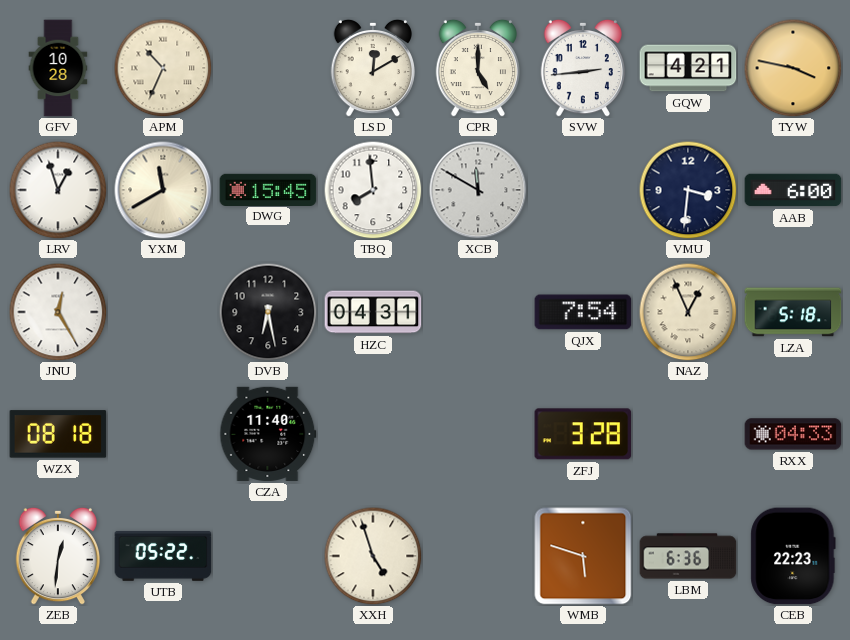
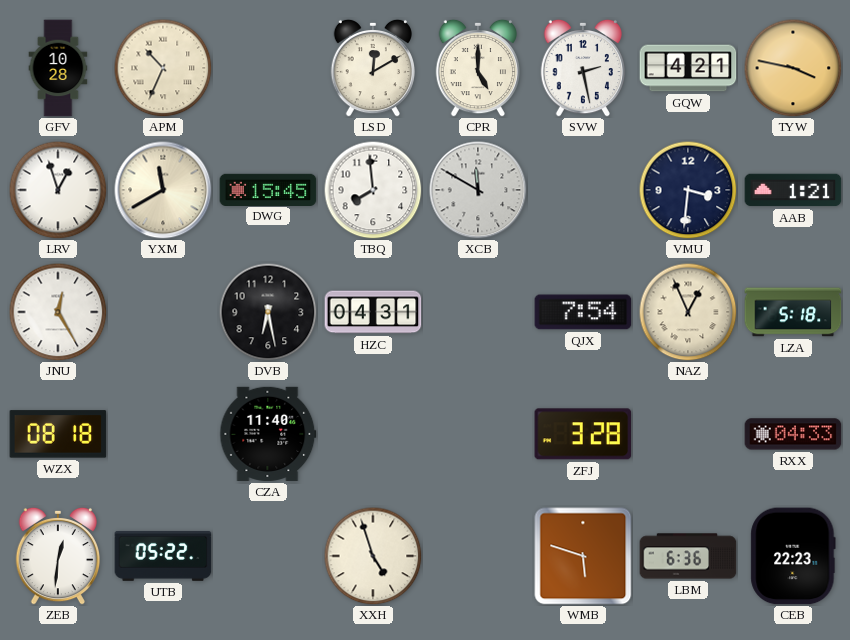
SVW: 2:44 -> 2:28
AAB: 6:00 -> 1:21
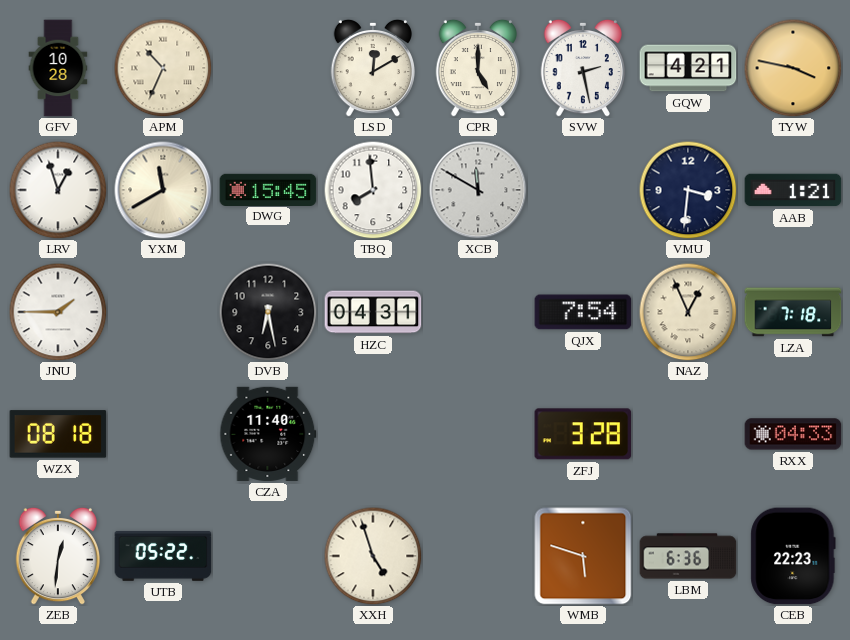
JNU: 12:25 -> 1:45
LZA: 5:18 -> 7:18
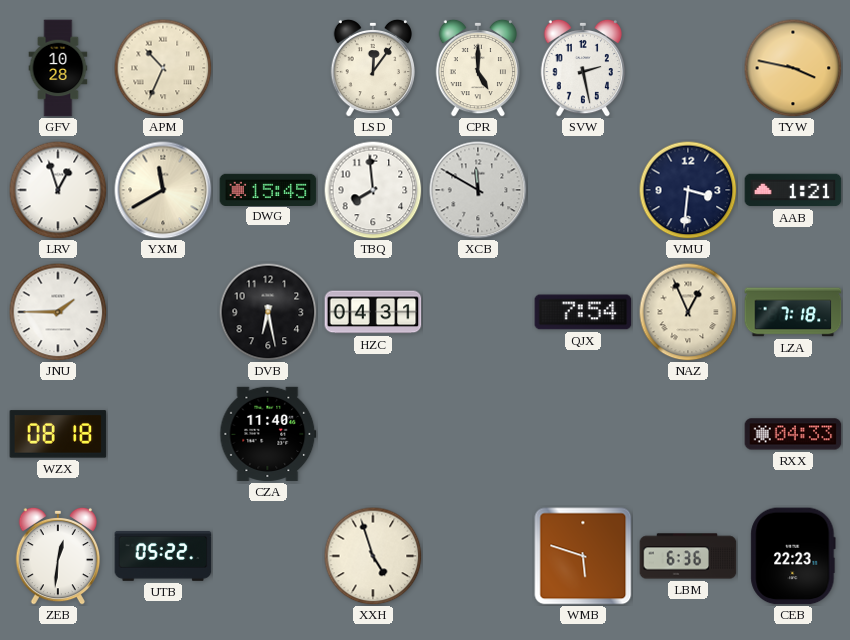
LSD: 12:10 -> 12:06
GQW: 4:21 -> none
ZFJ: 3:28 -> none
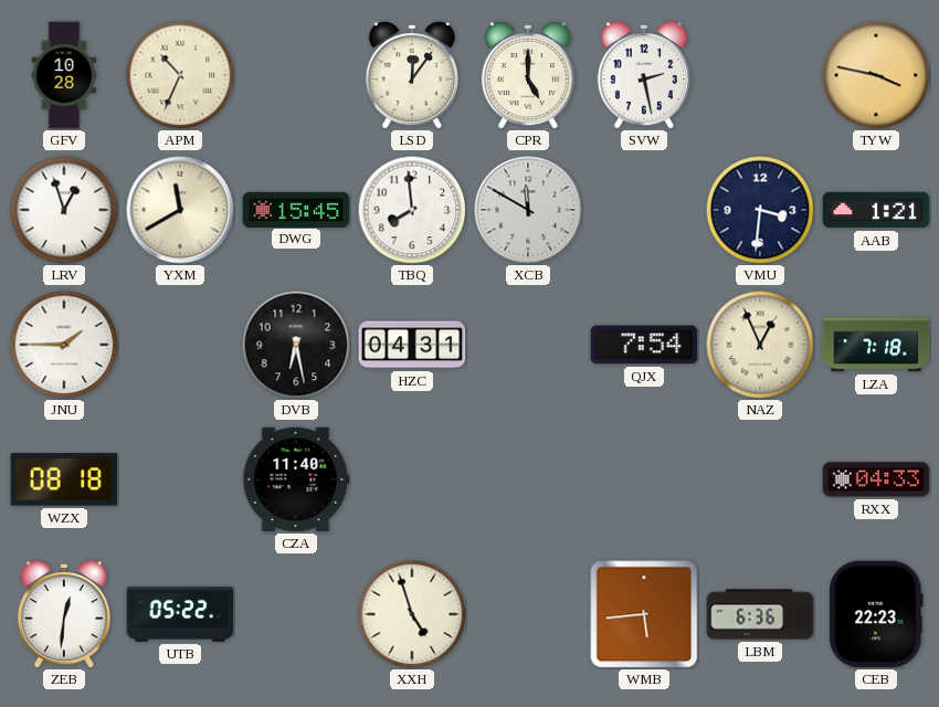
WMB: 5:48 -> 5:44
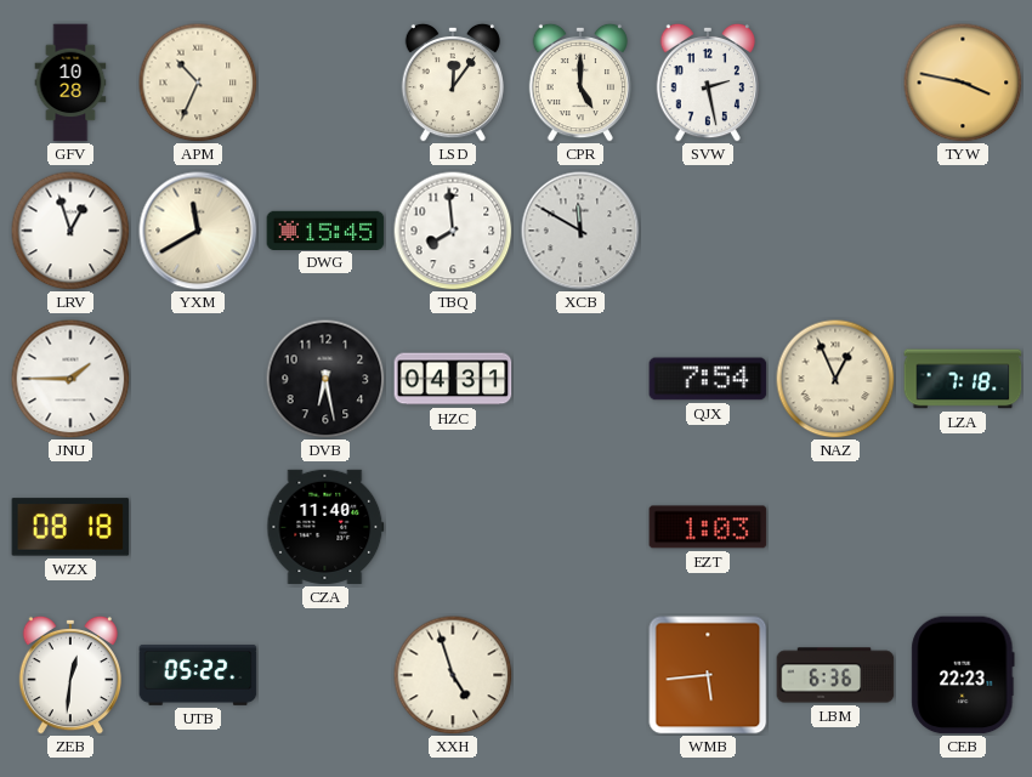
VMU: 3:31 -> none
AAB: 1:21 -> none
EZT: none -> 1:03
RXX: 04:33 -> none
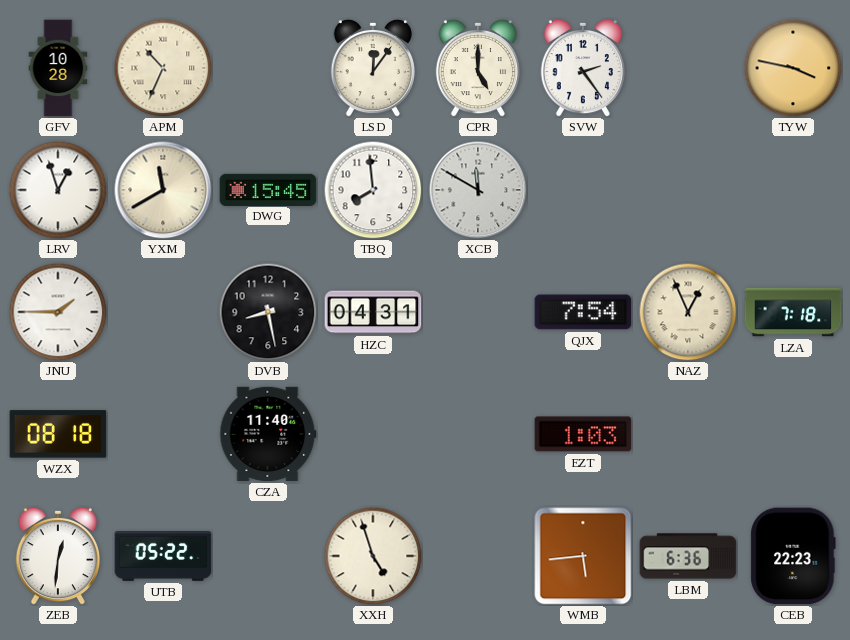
SVW: 2:28 -> 2:24
DVB: 6:28 -> 8:28
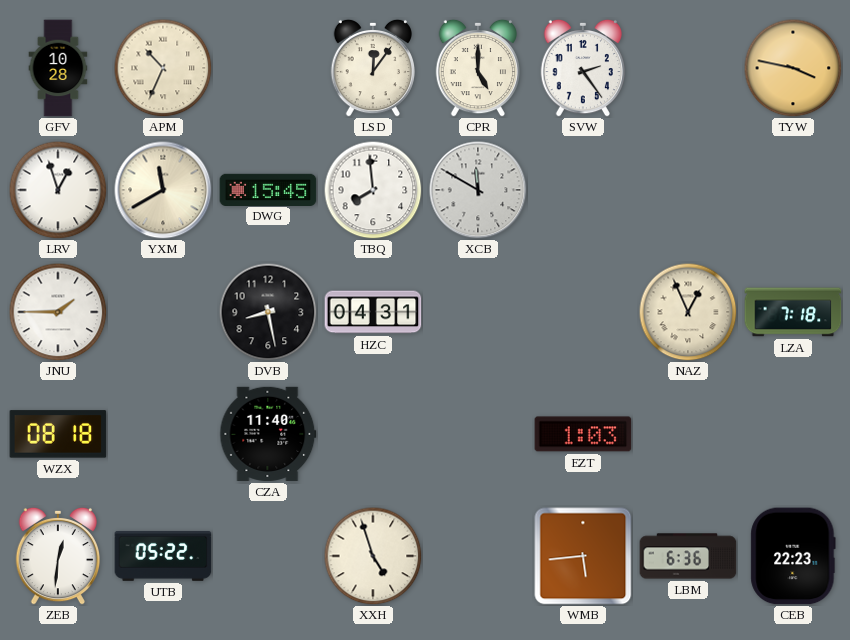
QJX: 7:54 -> none
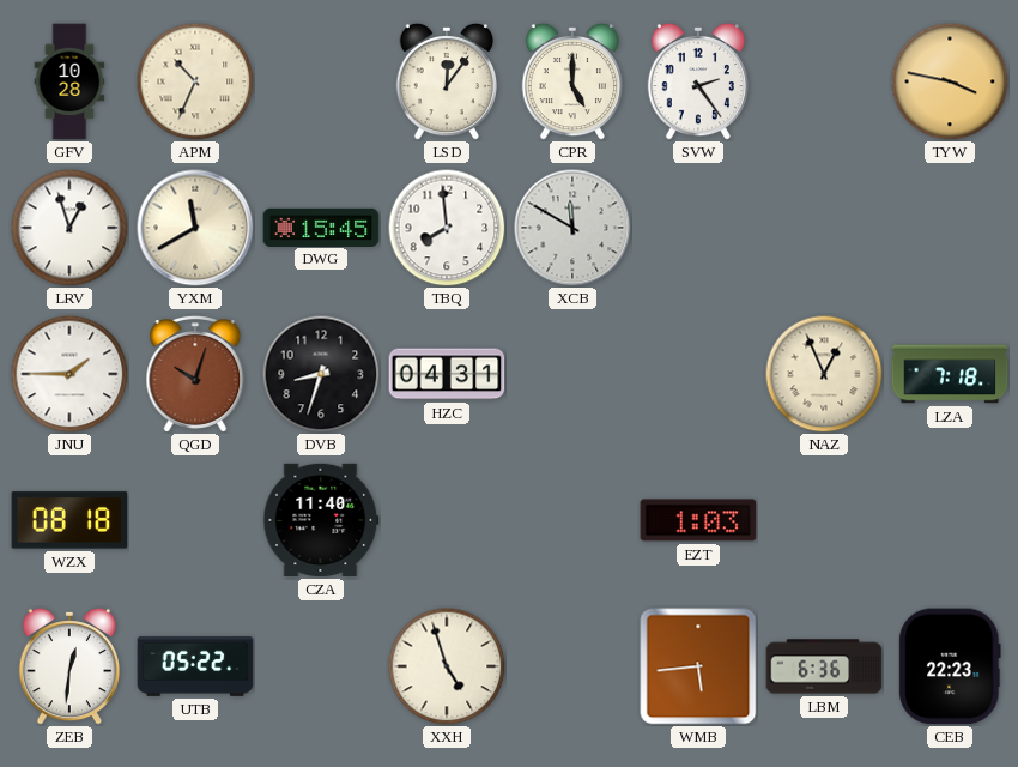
QGD: none -> 10:03
DVB: 8:28 -> 8:33
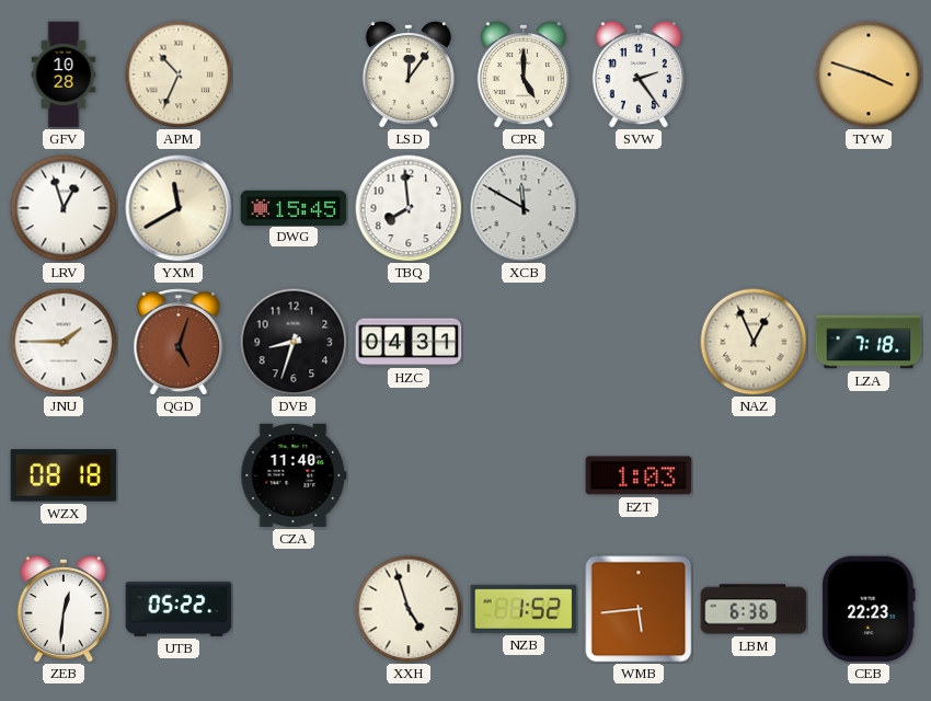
TYW: 3:47 -> 3:48
QGD: 10:03 -> 5:03
NZB: none -> 1:52
